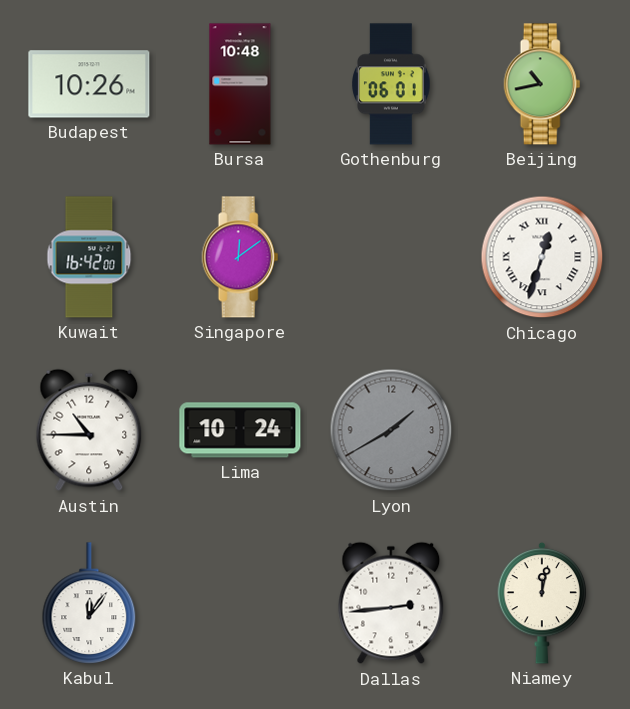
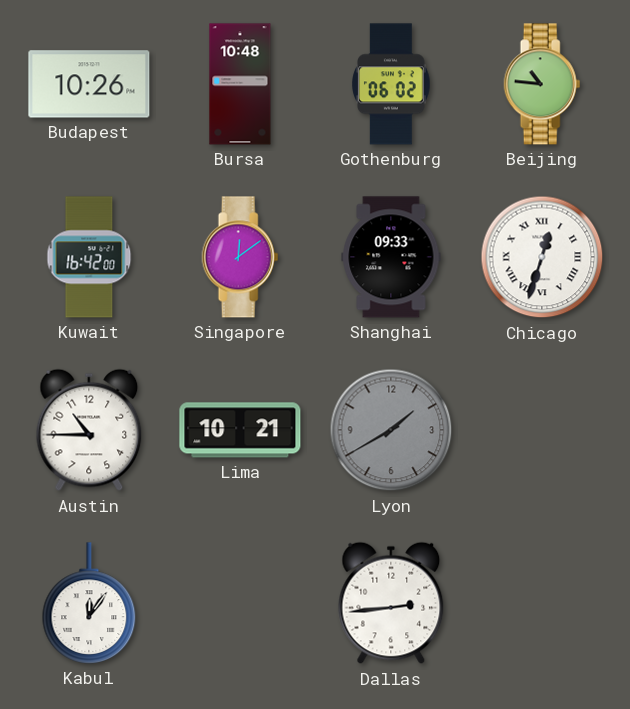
Gothenburg: 06:01 -> 06:02
Beijing: 10:43 -> 10:46
Shanghai: none -> 09:33
Lima: 10:24 -> 10:21
Niamey: 12:02 -> none
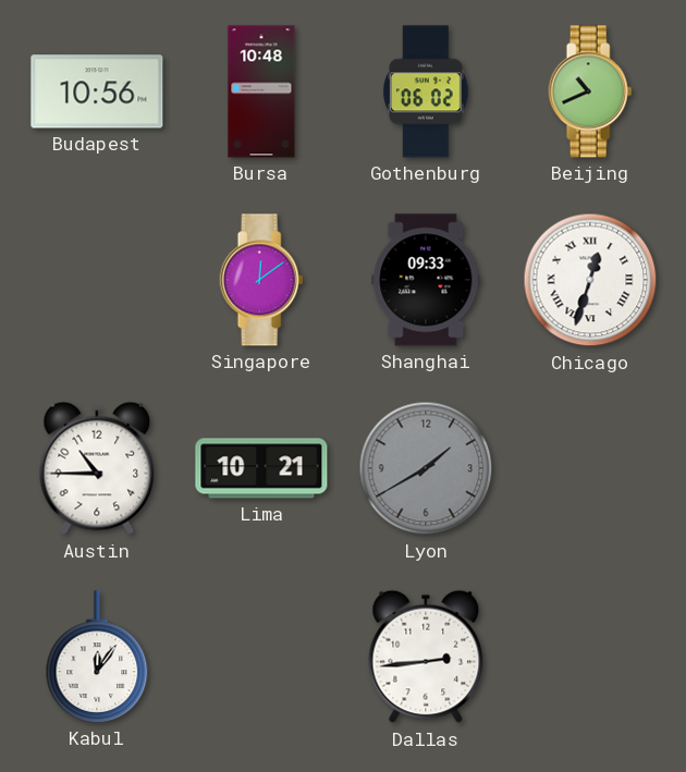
Budapest: 10:26 -> 10:56
Beijing: 10:46 -> 10:41
Kuwait: 16:42 -> none
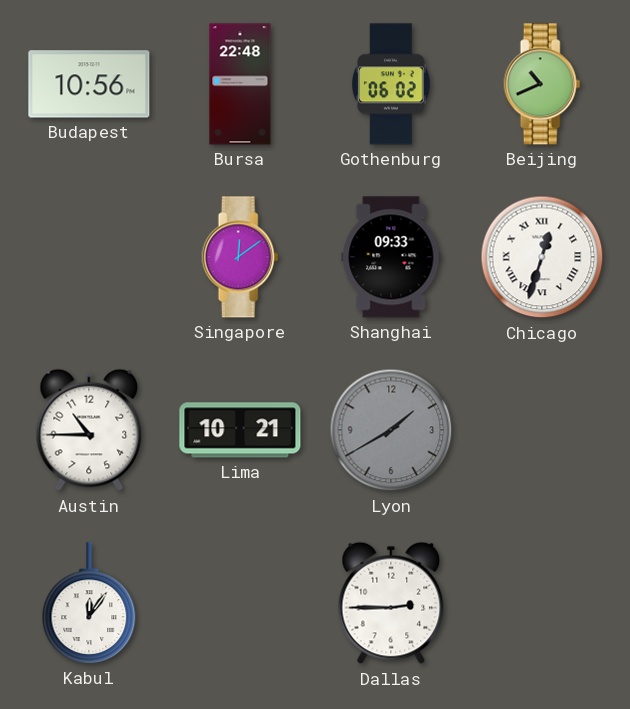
Bursa: 10:48 -> 22:48
Dallas: 2:44 -> 2:45
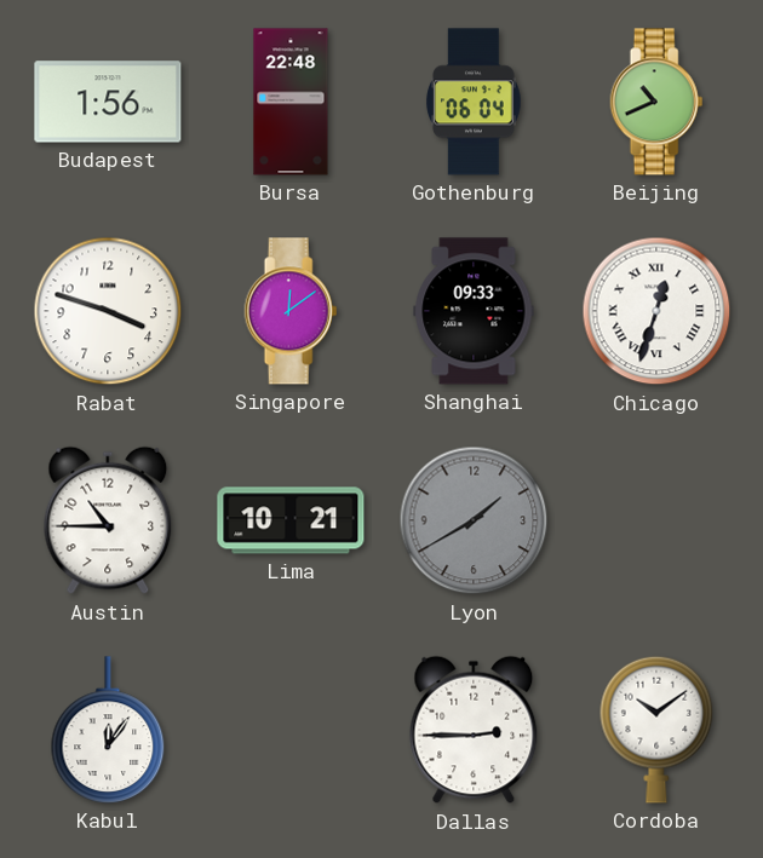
Budapest: 10:56 -> 1:56
Gothenburg: 06:02 -> 06:04
Rabat: none -> 3:48
Cordoba: none -> 10:09
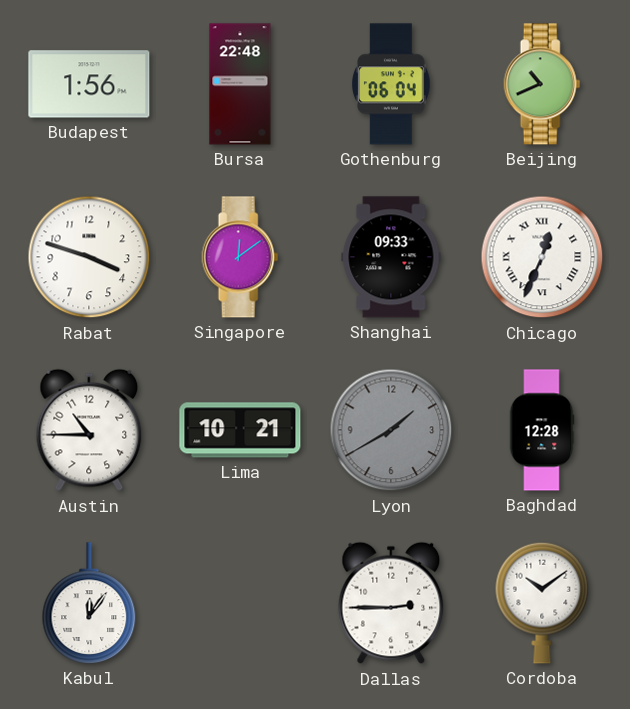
Chicago: 12:33 -> 12:34
Baghdad: none -> 12:28
